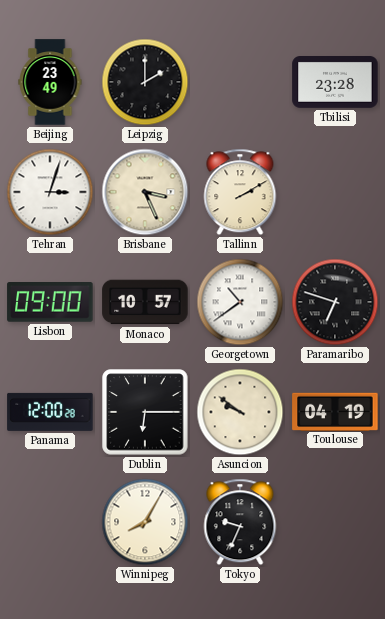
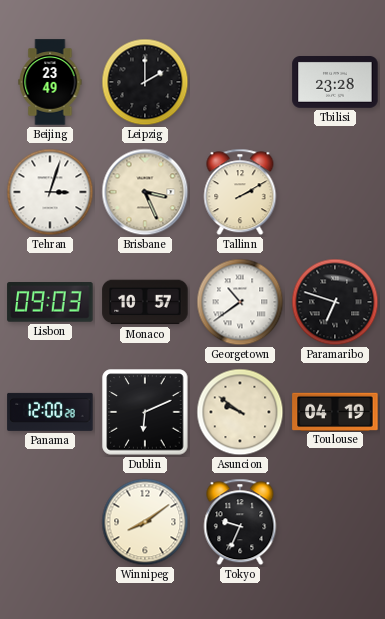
Lisbon: 09:00 -> 09:03
Dublin: 6:15 -> 6:11
Winnipeg: 8:05 -> 8:09
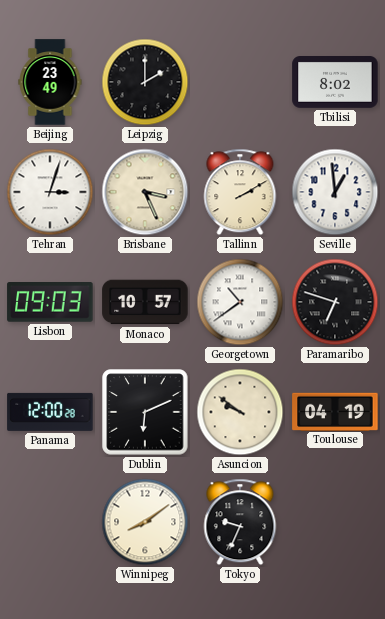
Tbilisi: 23:28 -> 8:02
Seville: none -> 12:59
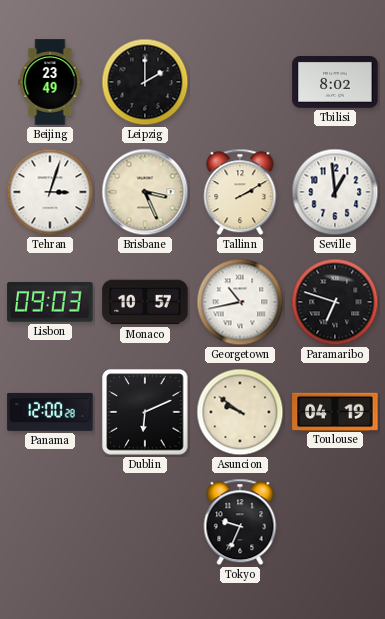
Georgetown: 10:39 -> 10:43
Winnipeg: 8:09 -> none
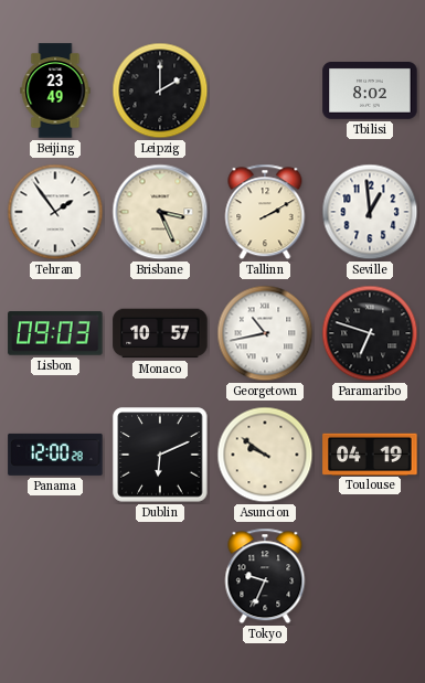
Tehran: 3:03 -> 1:54
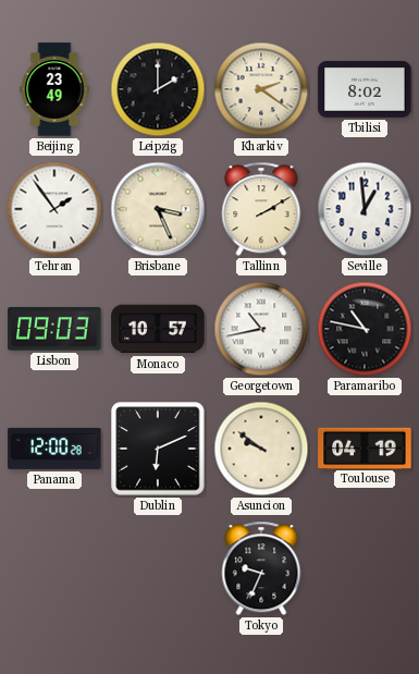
Kharkiv: none -> 2:21
Paramaribo: 6:48 -> 10:47
